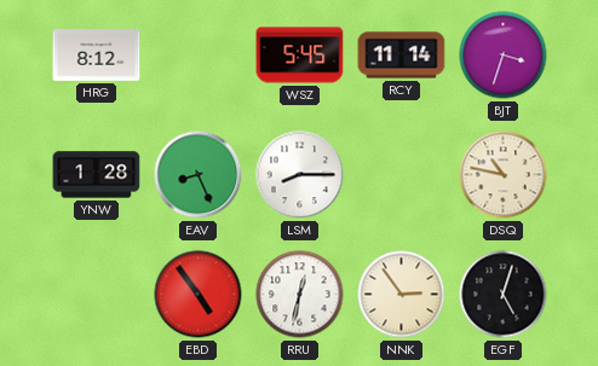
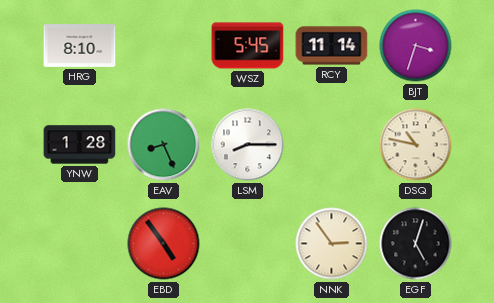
HRG: 8:12 -> 8:10
RRU: 12:32 -> none
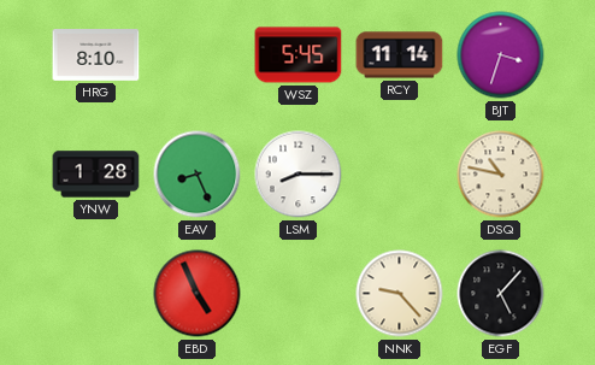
EBD: 4:54 -> 4:56
NNK: 2:54 -> 9:23
EGF: 5:03 -> 5:07
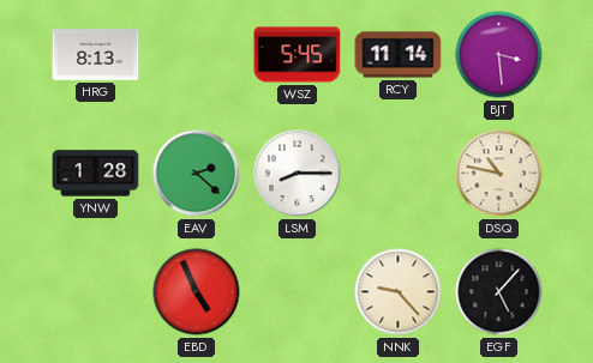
HRG: 8:10 -> 8:13
BJT: 3:33 -> 3:29
EAV: 8:26 -> 2:22
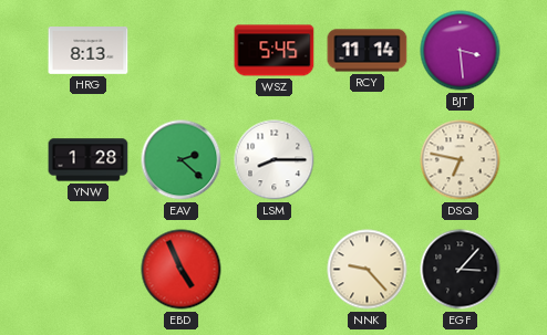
DSQ: 10:47 -> 6:47
EGF: 5:07 -> 3:07
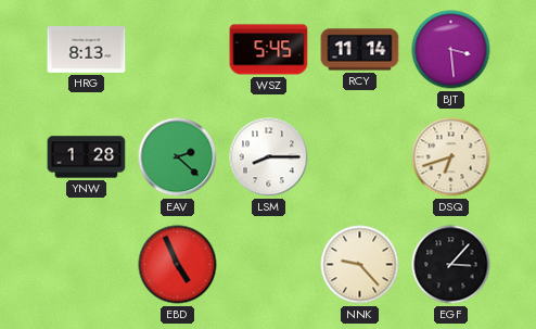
DSQ: 6:47 -> 6:42
